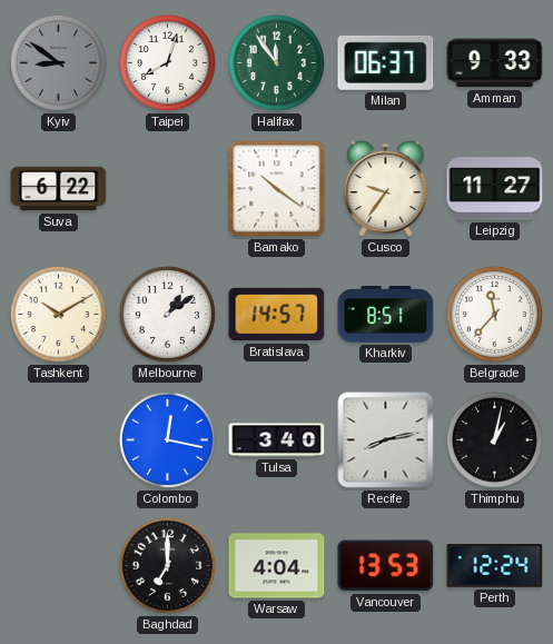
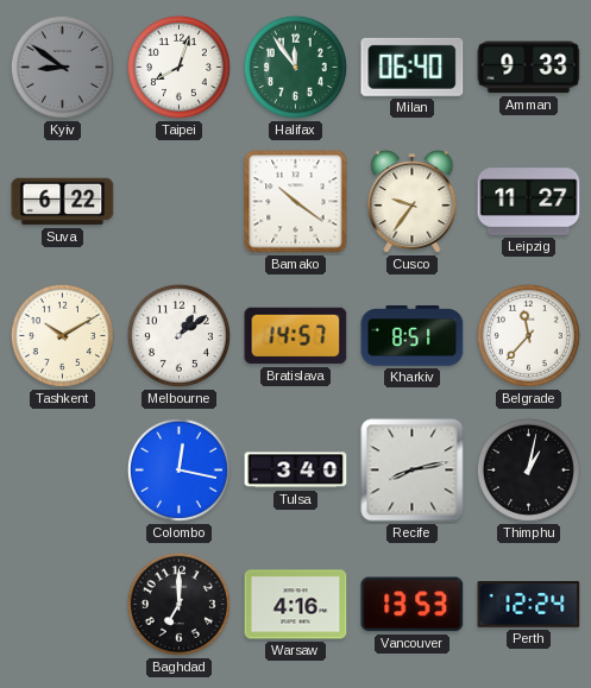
Milan: 06:37 -> 06:40
Warsaw: 4:04 -> 4:16
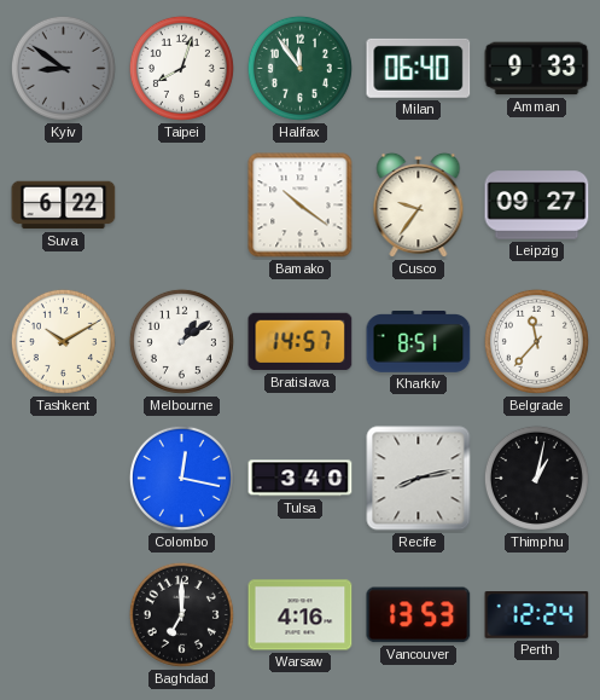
Leipzig: 11:27 -> 09:27
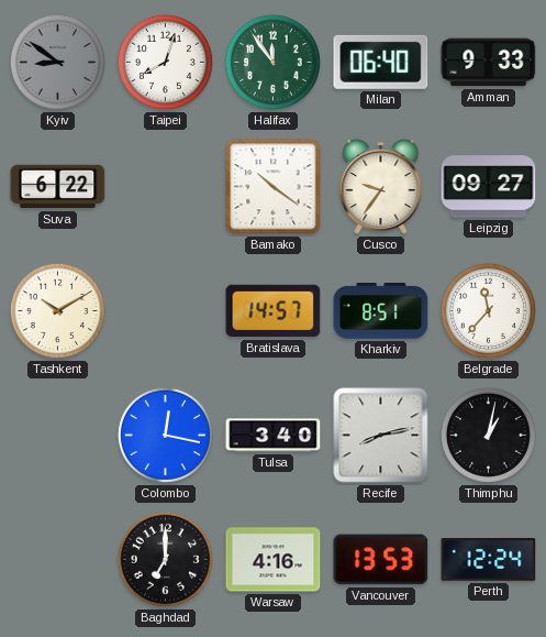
Melbourne: 1:09 -> none
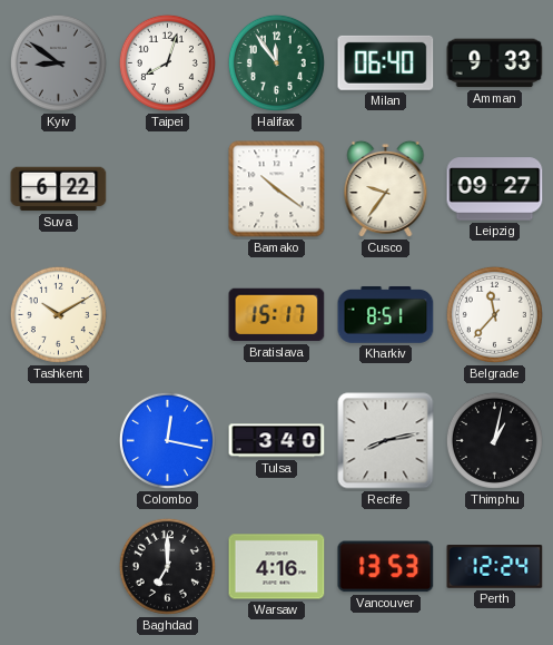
Bratislava: 14:57 -> 15:17
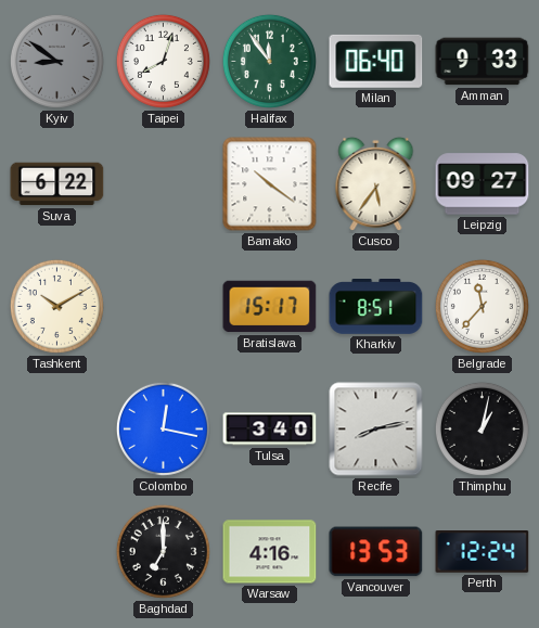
Cusco: 9:36 -> 5:36
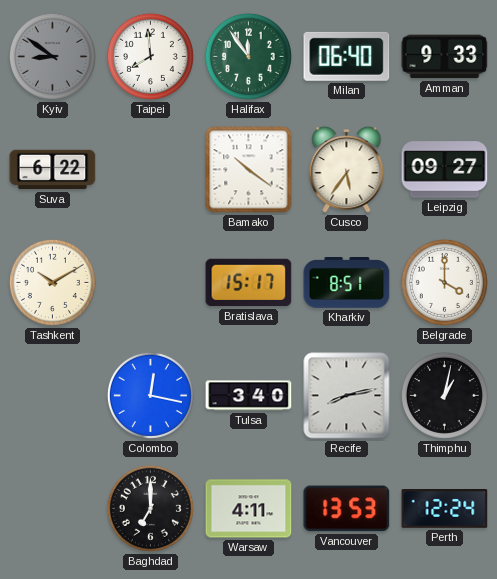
Taipei: 8:03 -> 7:59
Belgrade: 11:37 -> 4:00
Warsaw: 4:16 -> 4:11
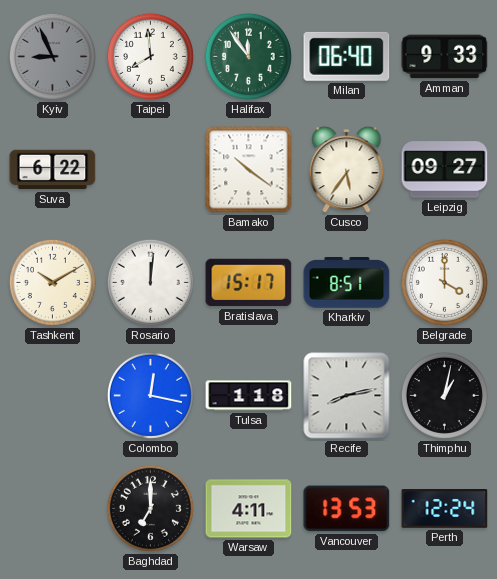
Kyiv: 8:51 -> 8:56
Rosario: none -> 12:01
Tulsa: 3:40 -> 1:18
